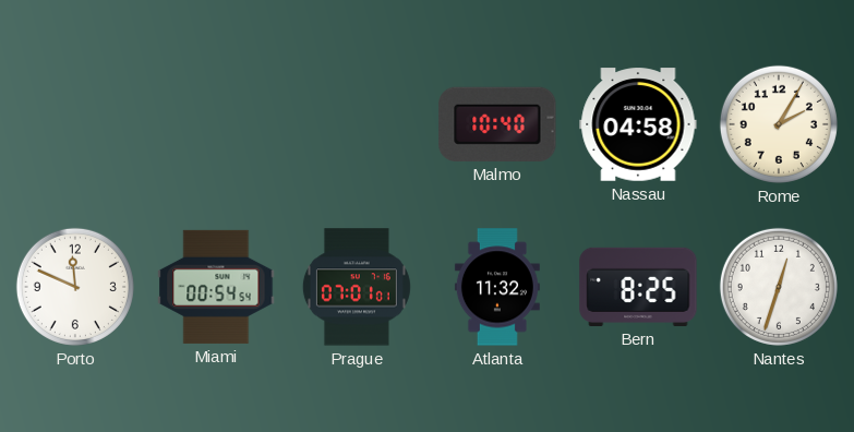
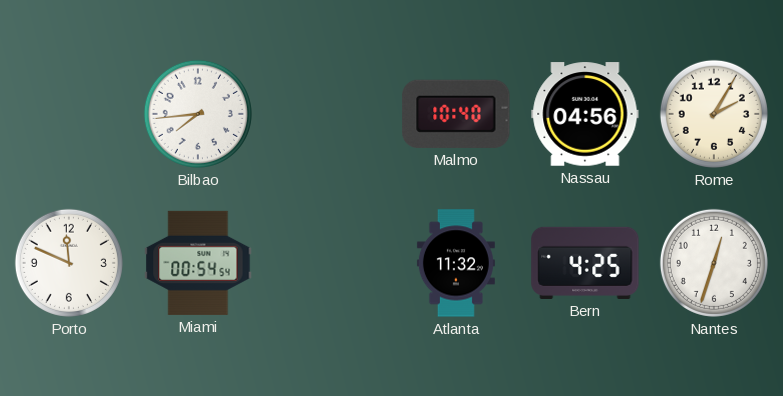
Bilbao: none -> 7:44
Nassau: 04:58 -> 04:56
Prague: 07:01 -> none
Bern: 8:25 -> 4:25
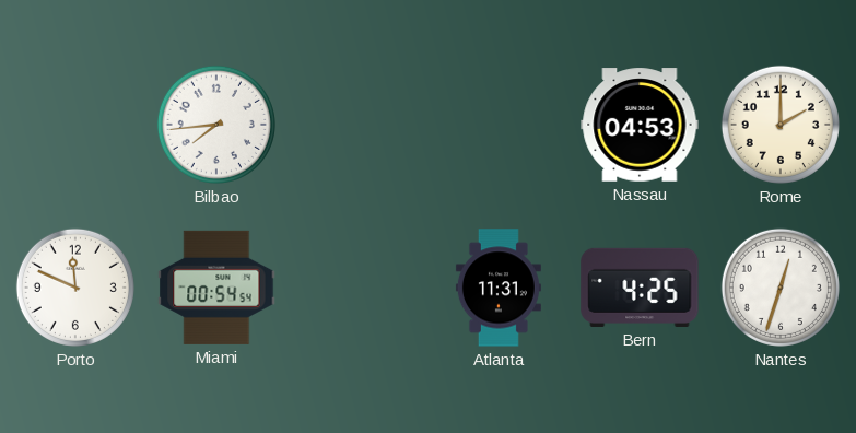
Malmo: 10:40 -> none
Nassau: 04:56 -> 04:53
Rome: 2:05 -> 2:00
Atlanta: 11:32 -> 11:31
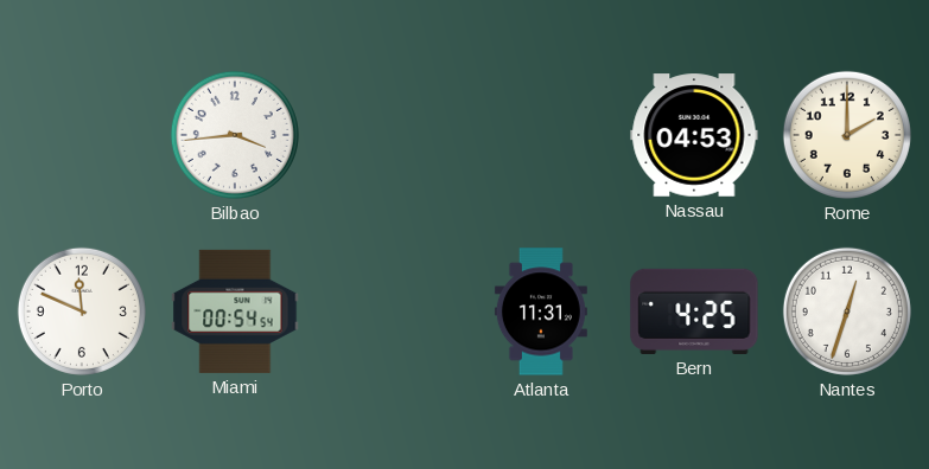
Bilbao: 7:44 -> 3:44
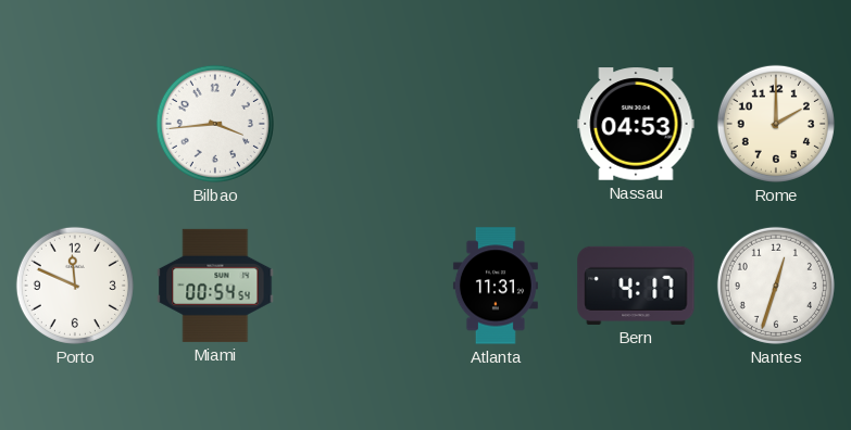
Bern: 4:25 -> 4:17
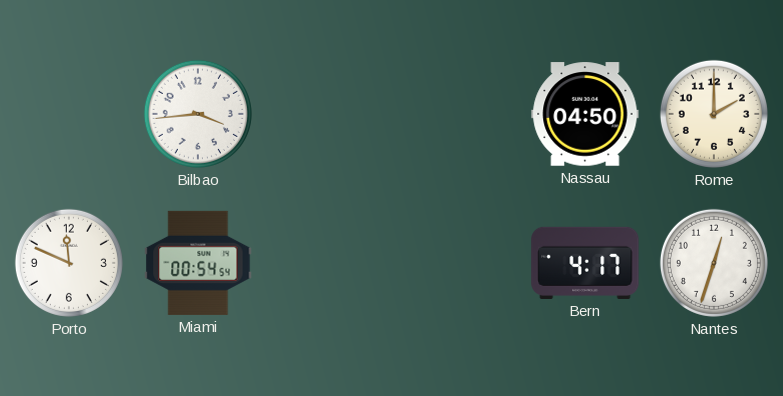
Nassau: 04:53 -> 04:50
Atlanta: 11:31 -> none
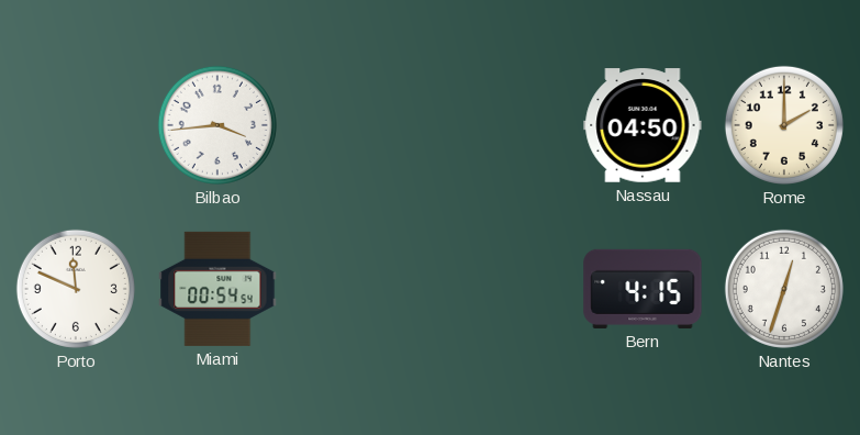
Bern: 4:17 -> 4:15
